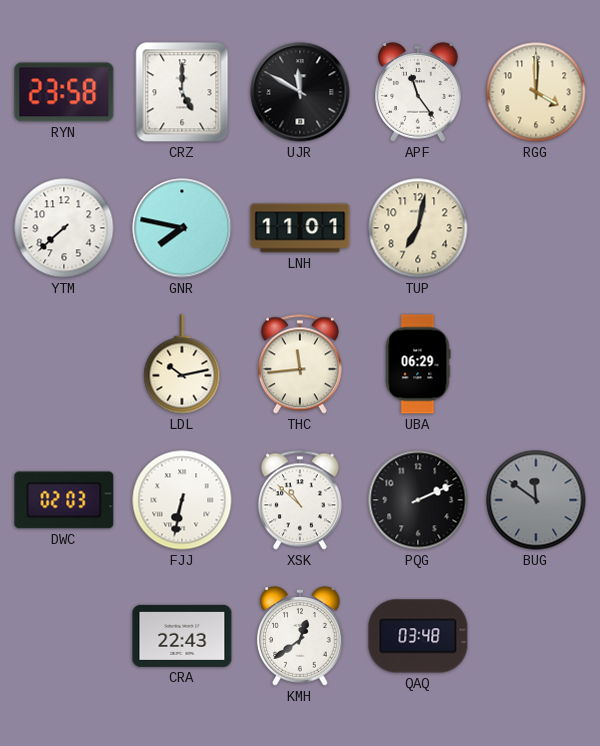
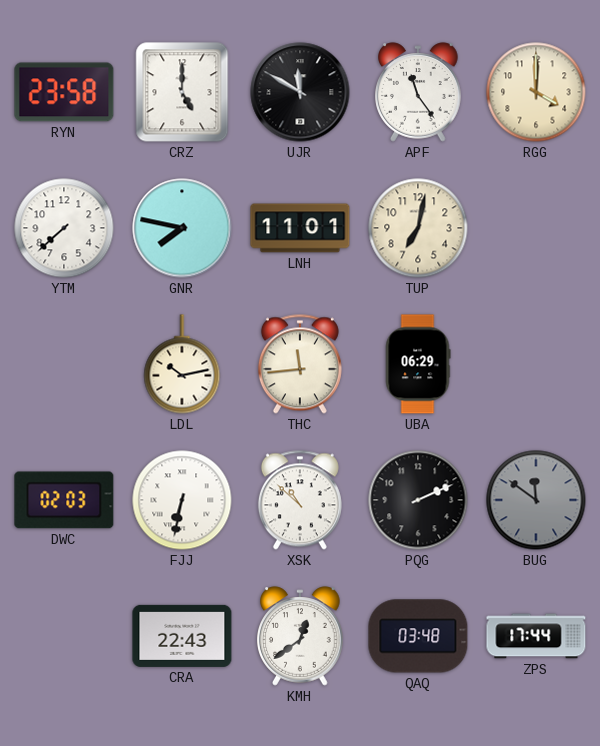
ZPS: none -> 17:44
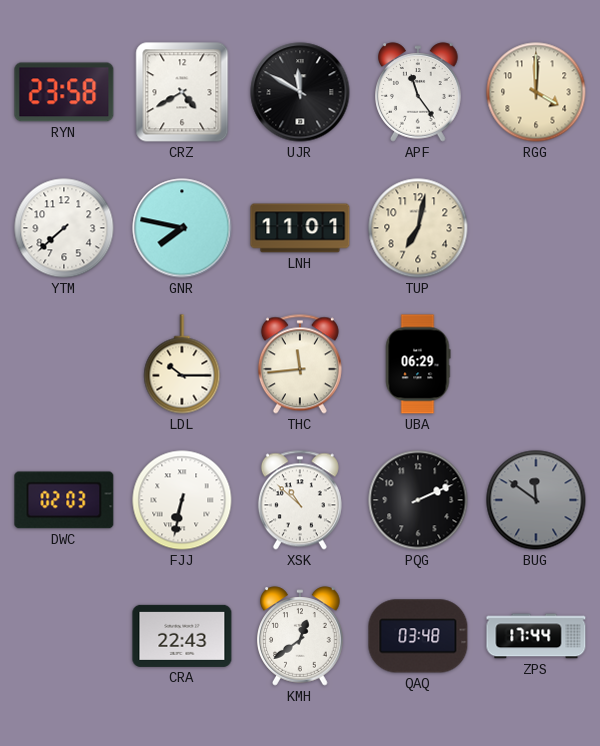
CRZ: 5:00 -> 4:40
LDL: 10:13 -> 10:15
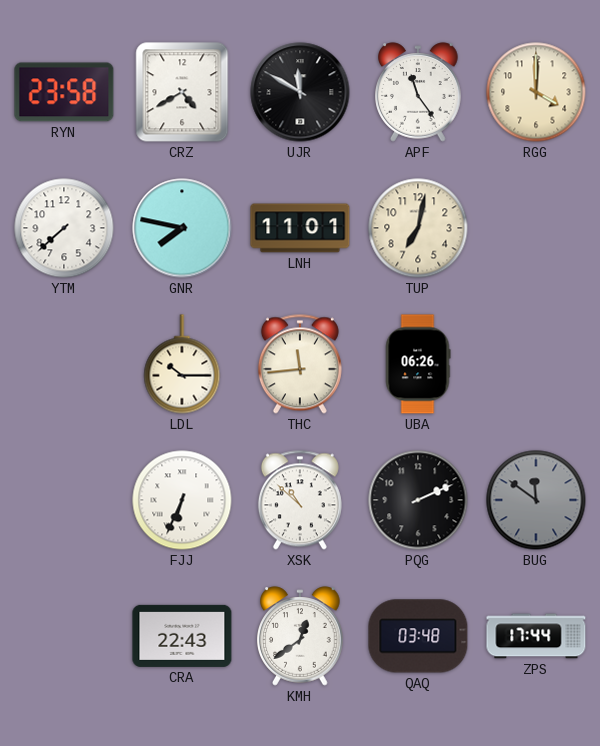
UBA: 06:29 -> 06:26
DWC: 02:03 -> none
FJJ: 6:32 -> 6:34
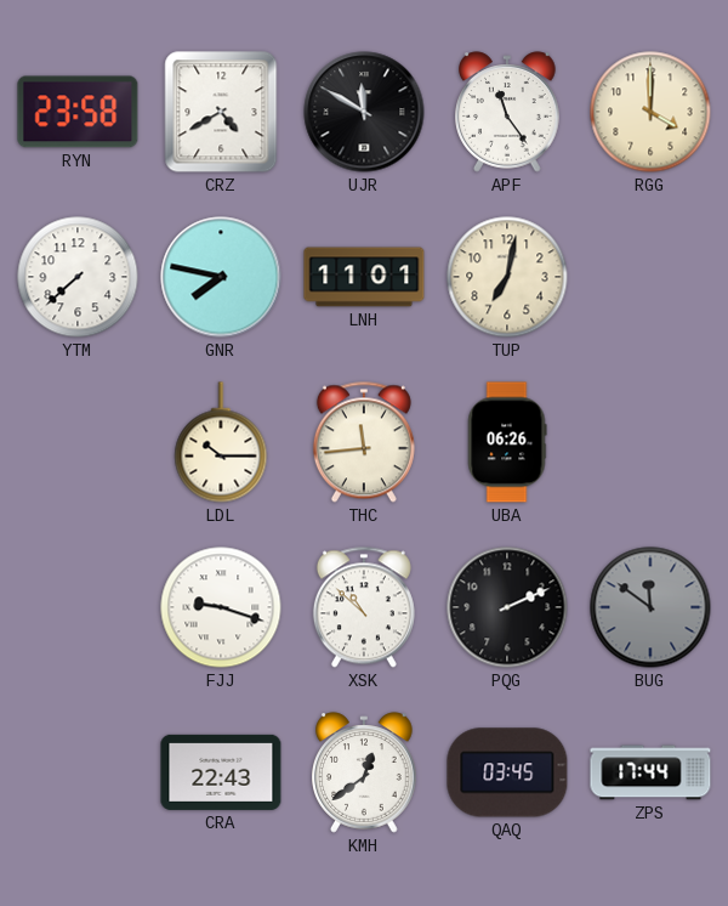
FJJ: 6:34 -> 9:18
QAQ: 03:48 -> 03:45
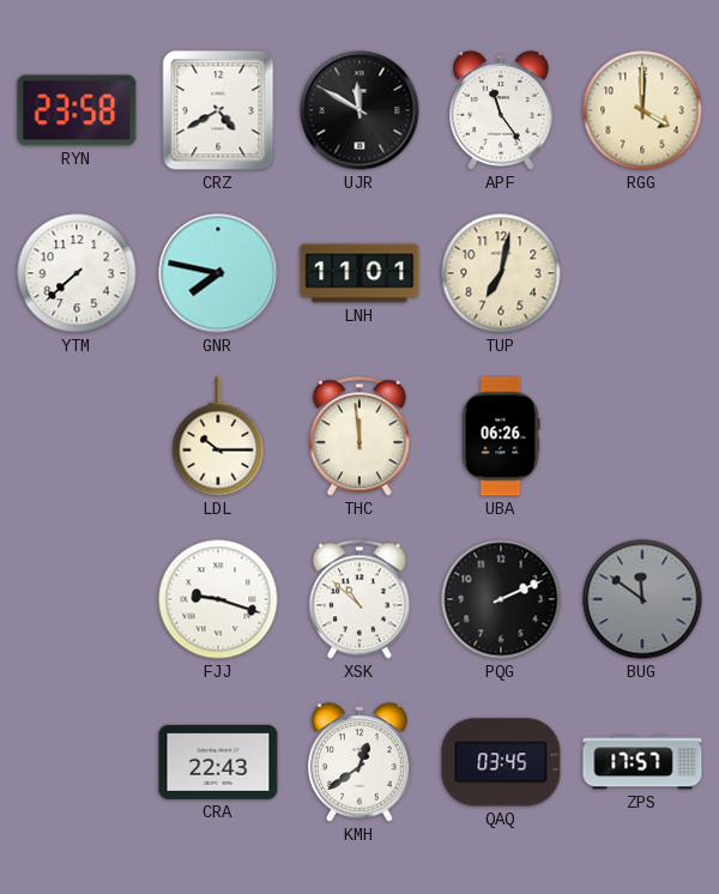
THC: 11:44 -> 11:59
ZPS: 17:44 -> 17:57
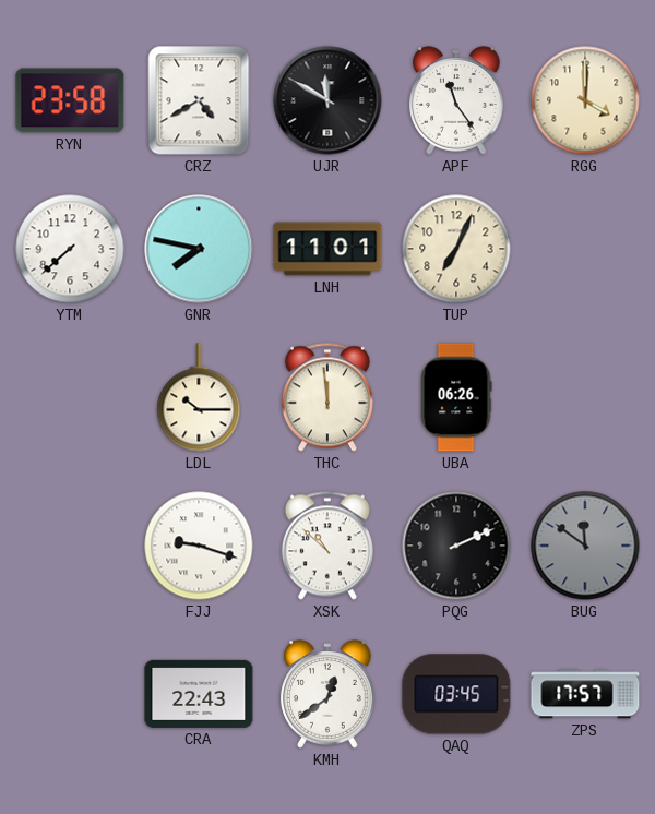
TUP: 7:02 -> 7:04
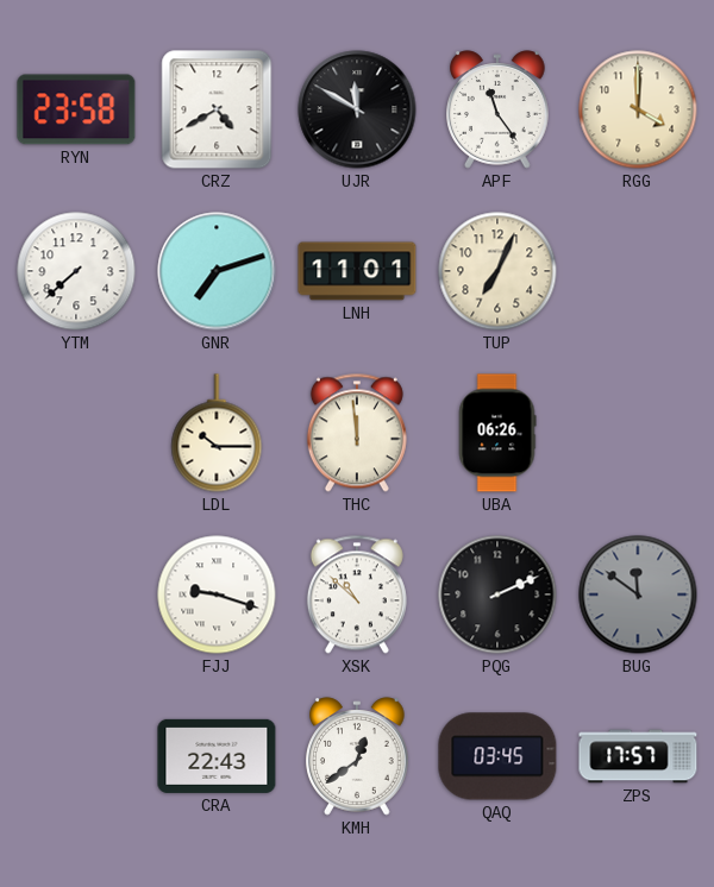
GNR: 7:47 -> 7:12
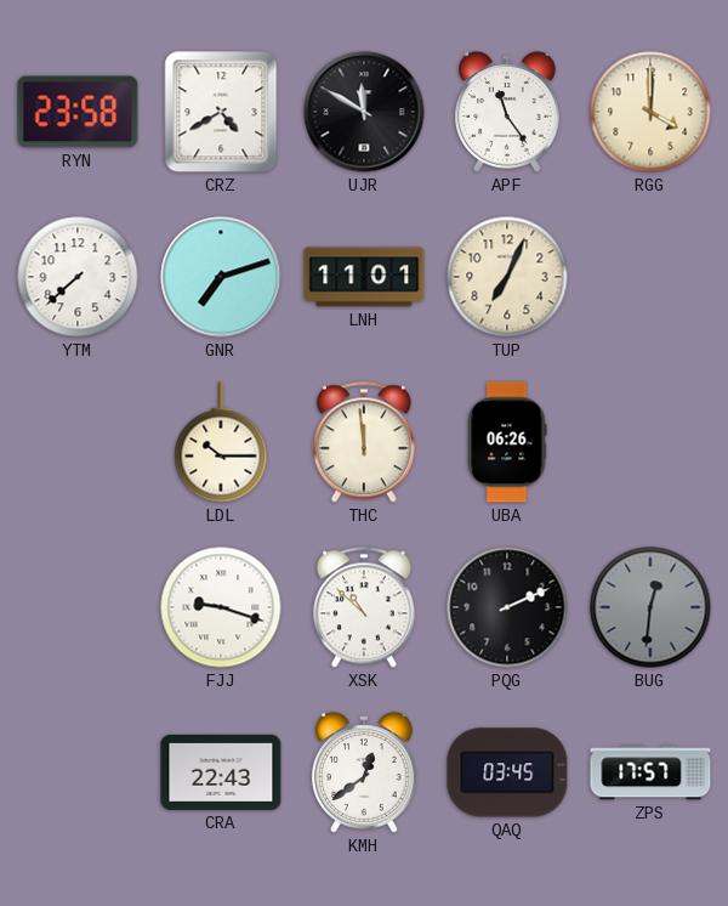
BUG: 11:51 -> 12:31
